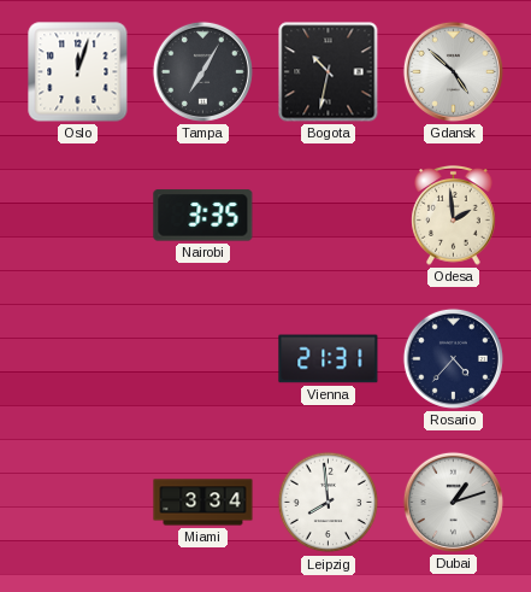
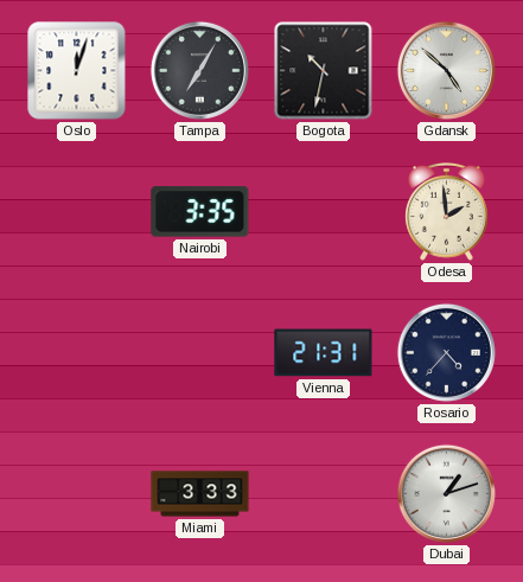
Miami: 3:34 -> 3:33
Leipzig: 7:59 -> none
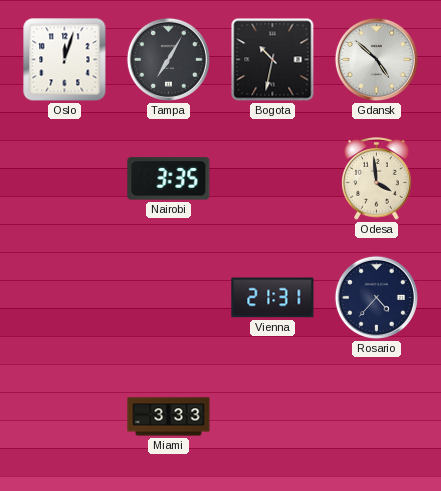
Odesa: 1:59 -> 3:59
Dubai: 1:12 -> none
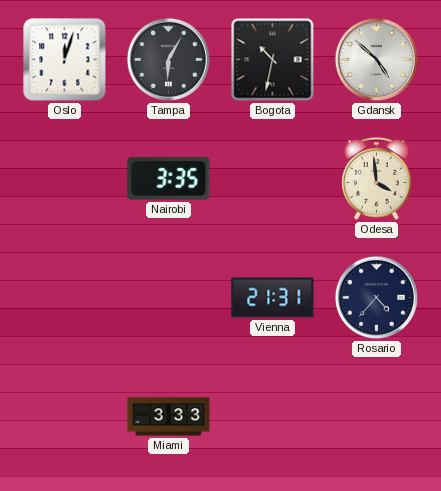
Tampa: 7:05 -> 6:05
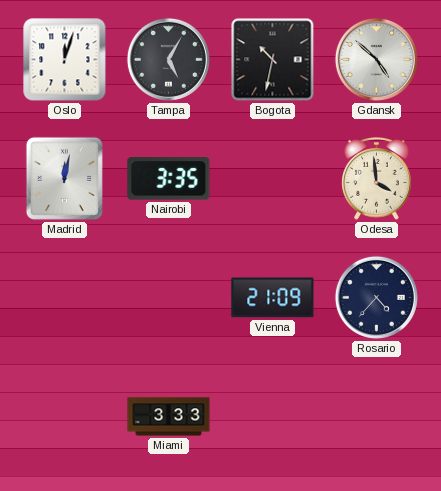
Tampa: 6:05 -> 5:05
Madrid: none -> 12:02
Vienna: 21:31 -> 21:09
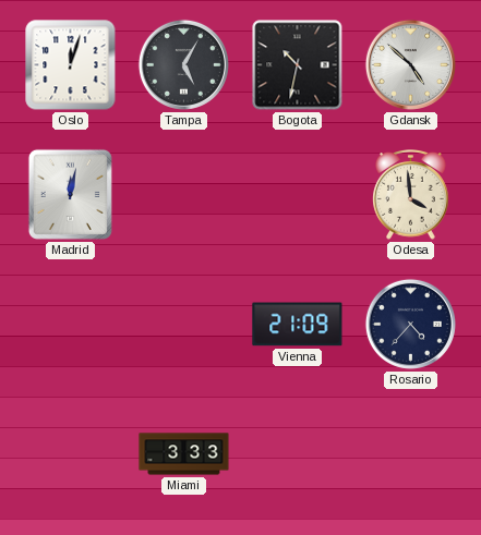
Nairobi: 3:35 -> none
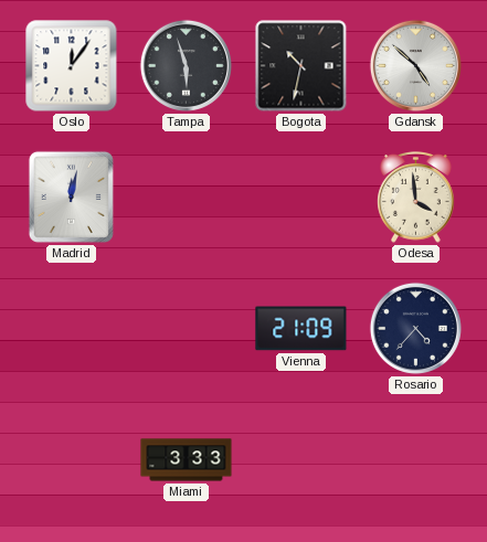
Oslo: 12:03 -> 12:06
Tampa: 5:05 -> 5:57
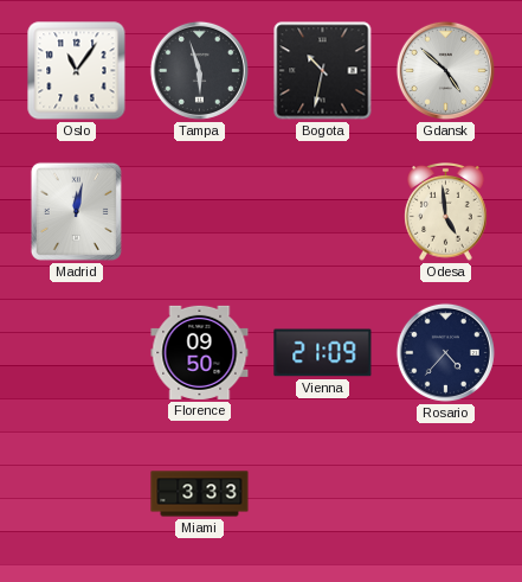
Oslo: 12:06 -> 11:06
Odesa: 3:59 -> 4:59
Florence: none -> 09:50
